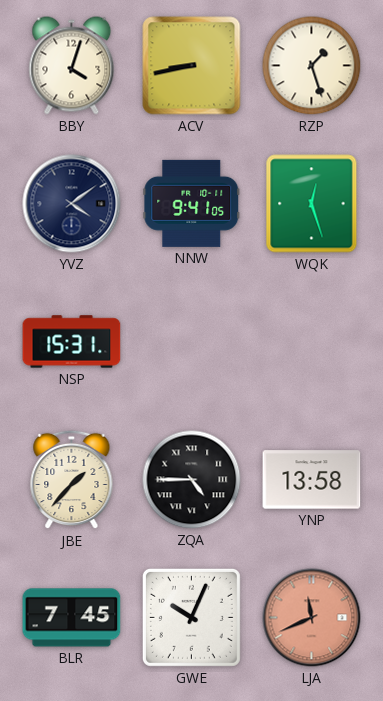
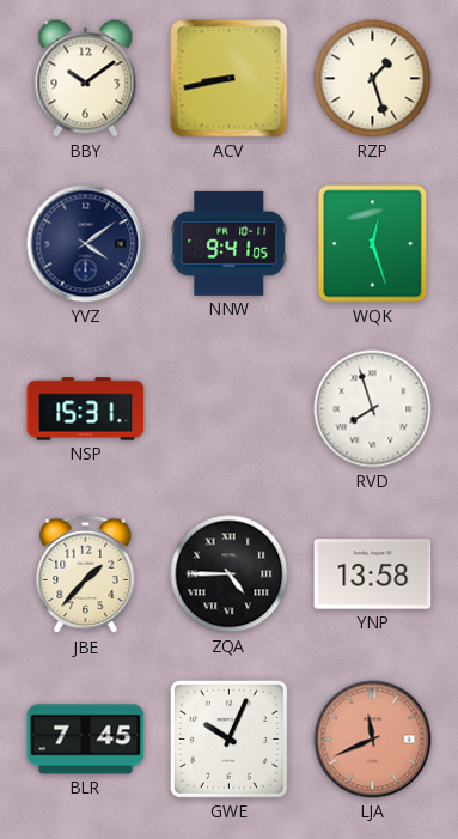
BBY: 4:03 -> 10:09
RVD: none -> 7:57
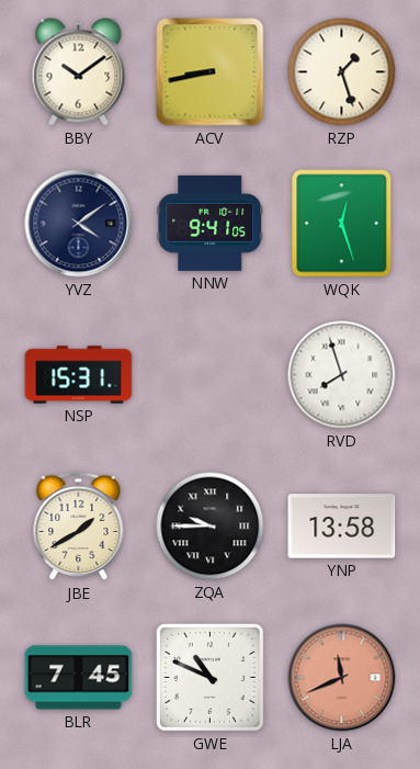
JBE: 1:37 -> 1:40
ZQA: 4:45 -> 9:45
GWE: 10:04 -> 10:49
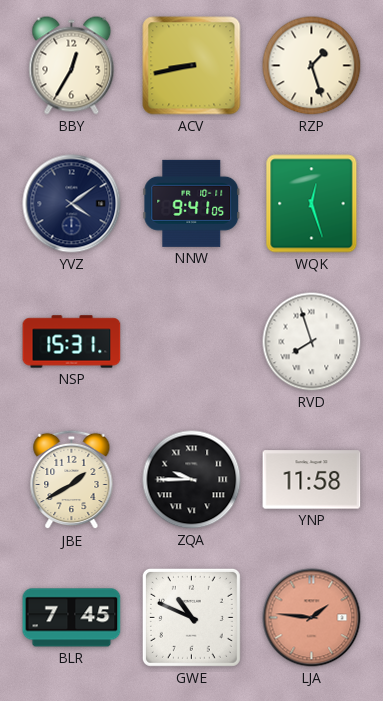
BBY: 10:09 -> 12:35
YNP: 13:58 -> 11:58
LJA: 11:41 -> 1:46
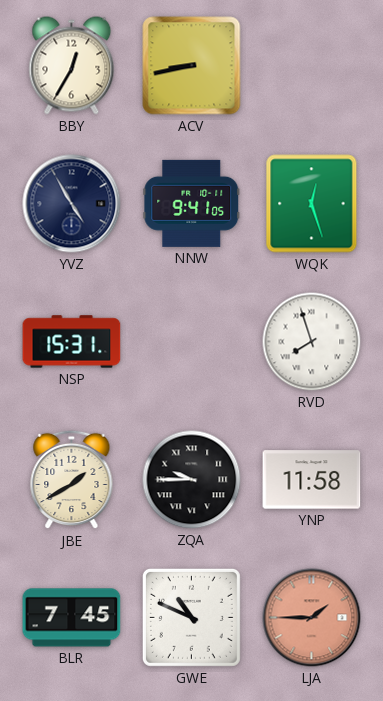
RZP: 1:27 -> none
YVZ: 4:09 -> 4:55
LJA: 1:46 -> 1:45
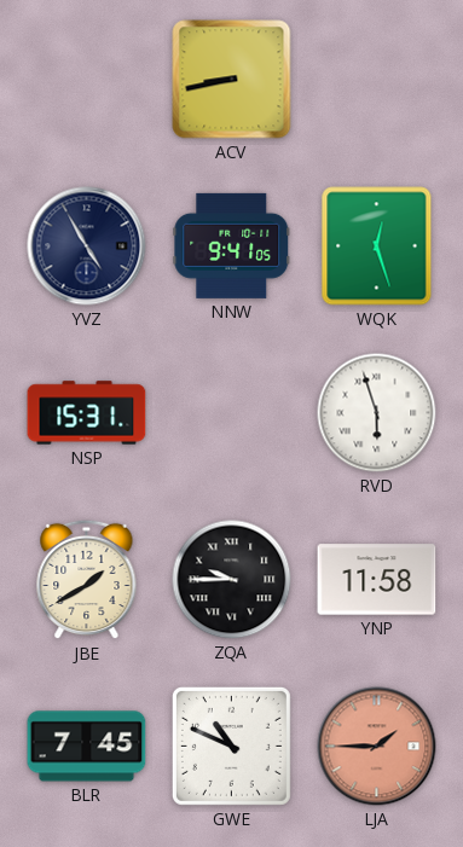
BBY: 12:35 -> none
RVD: 7:57 -> 5:57
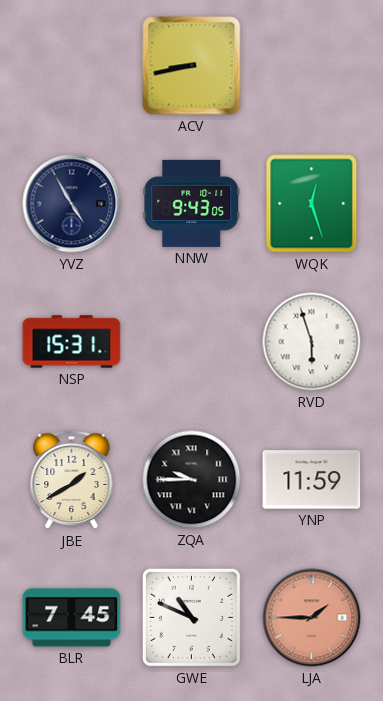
NNW: 9:41 -> 9:43
YNP: 11:58 -> 11:59
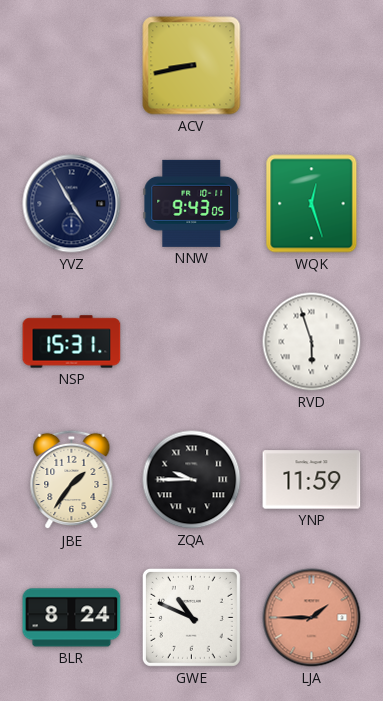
JBE: 1:40 -> 1:36
BLR: 7:45 -> 8:24
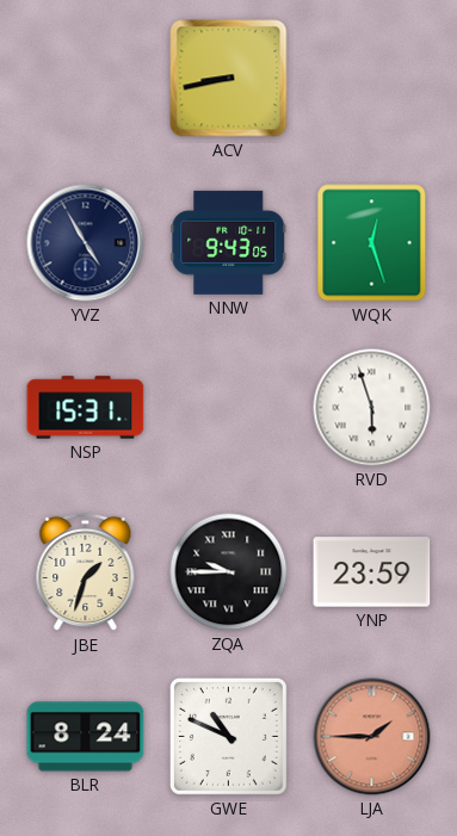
JBE: 1:36 -> 1:33
YNP: 11:59 -> 23:59
